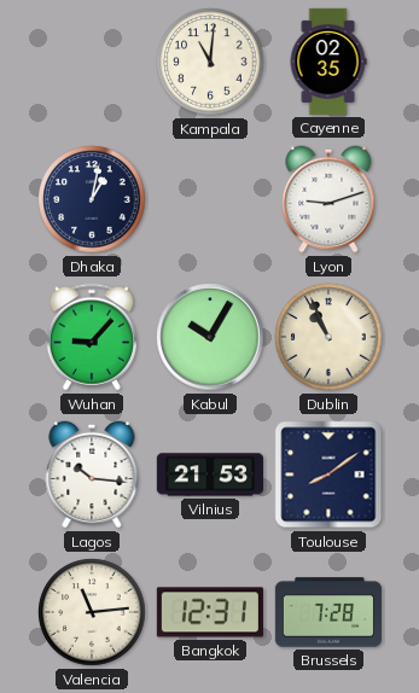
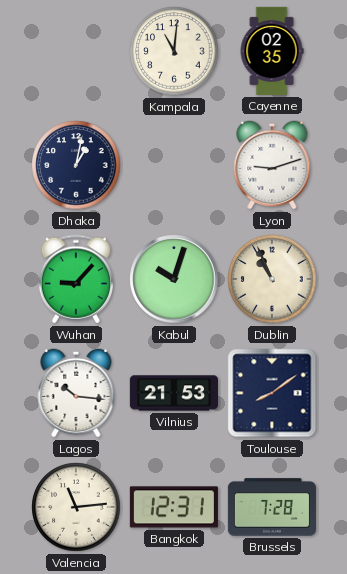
Kabul: 10:05 -> 10:03
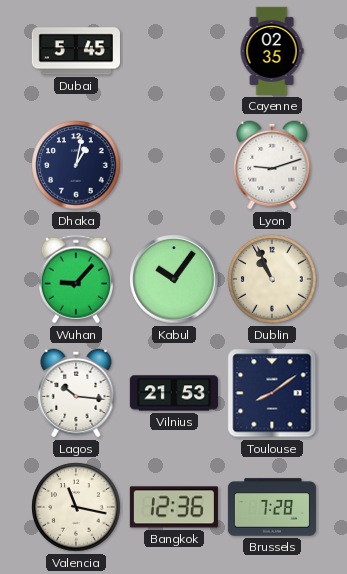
Dubai: none -> 5:45
Kampala: 11:01 -> none
Kabul: 10:03 -> 10:06
Valencia: 11:14 -> 11:17
Bangkok: 12:31 -> 12:36
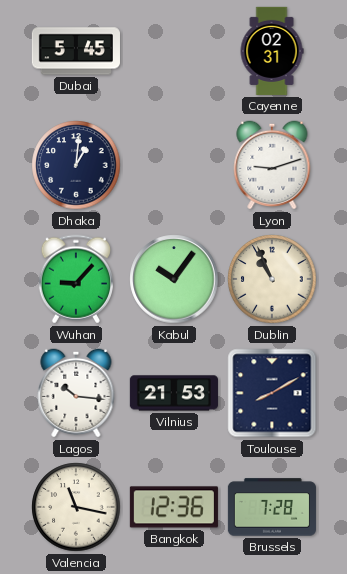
Cayenne: 02:35 -> 02:31
Dhaka: 1:02 -> 1:01
Toulouse: 8:09 -> 8:10
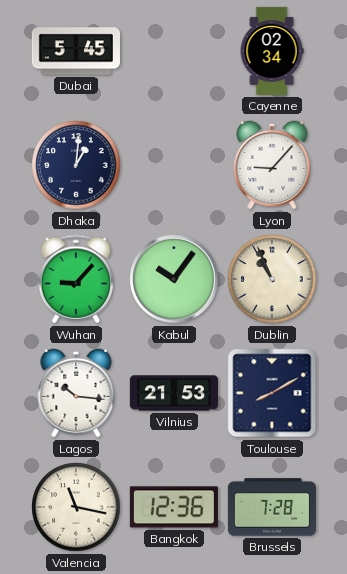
Cayenne: 02:31 -> 02:34
Lyon: 9:12 -> 9:07
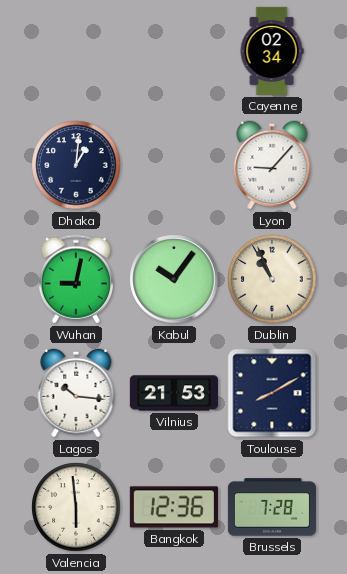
Dubai: 5:45 -> none
Wuhan: 9:07 -> 9:02
Valencia: 11:17 -> 5:59
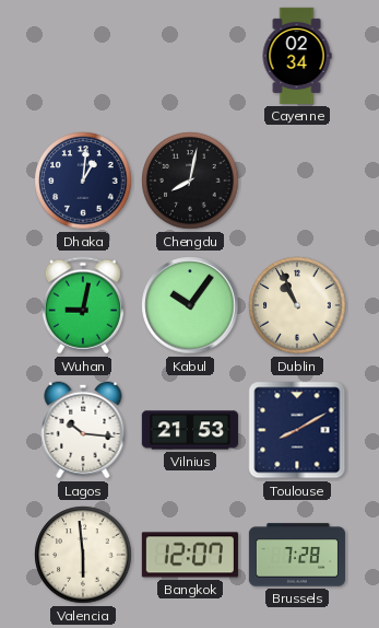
Chengdu: none -> 8:02
Lyon: 9:07 -> none
Bangkok: 12:36 -> 12:07
